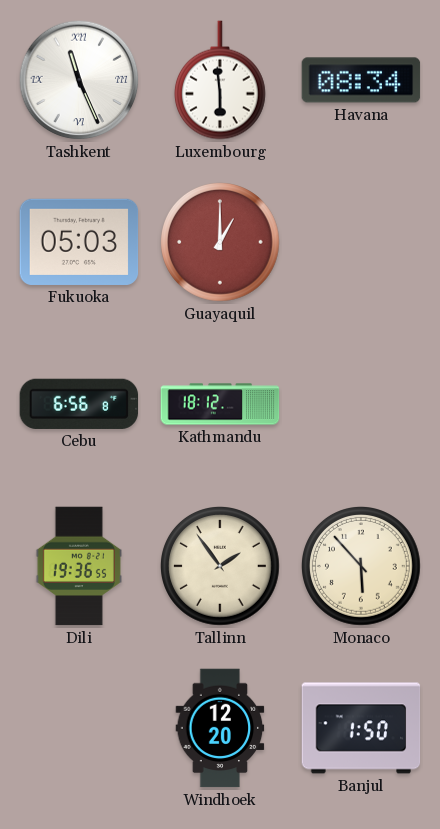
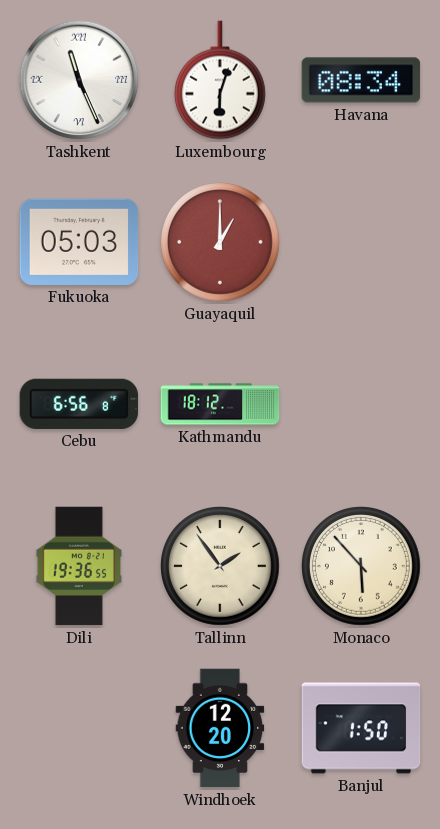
Luxembourg: 5:59 -> 6:03
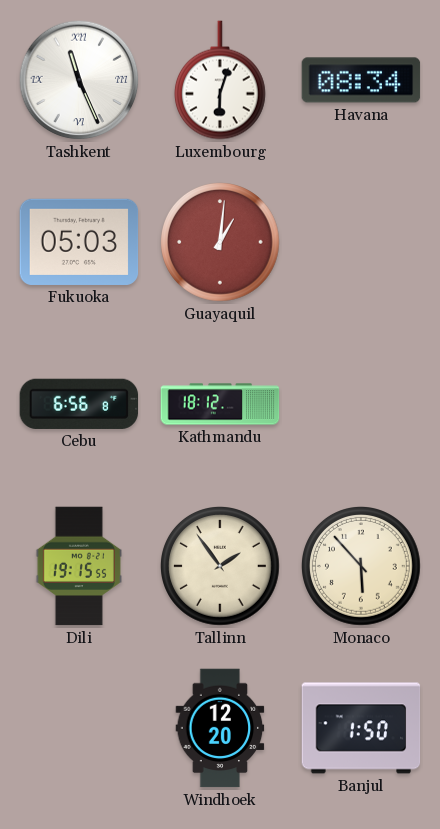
Guayaquil: 1:00 -> 1:01
Dili: 19:36 -> 19:15
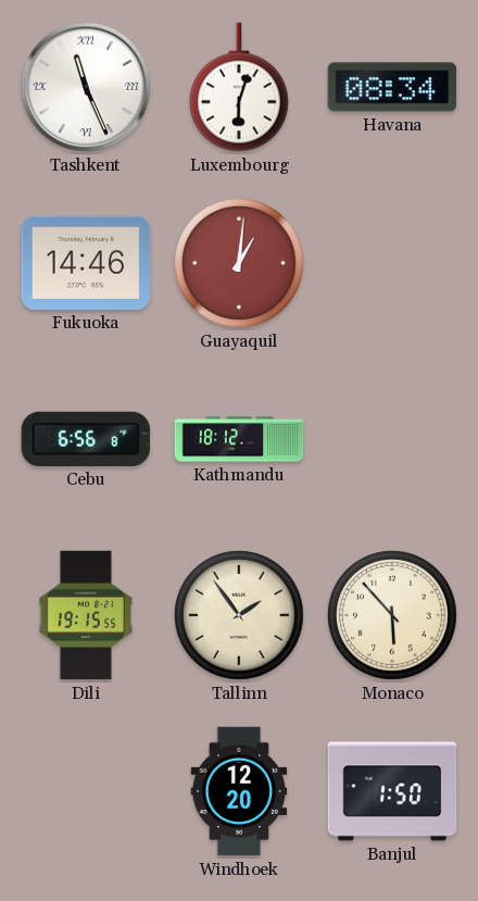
Fukuoka: 05:03 -> 14:46
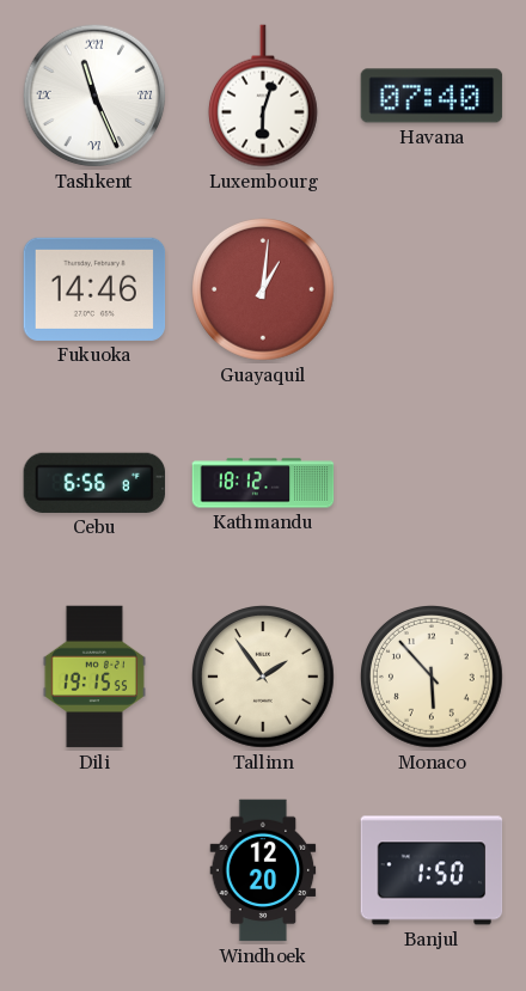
Havana: 08:34 -> 07:40
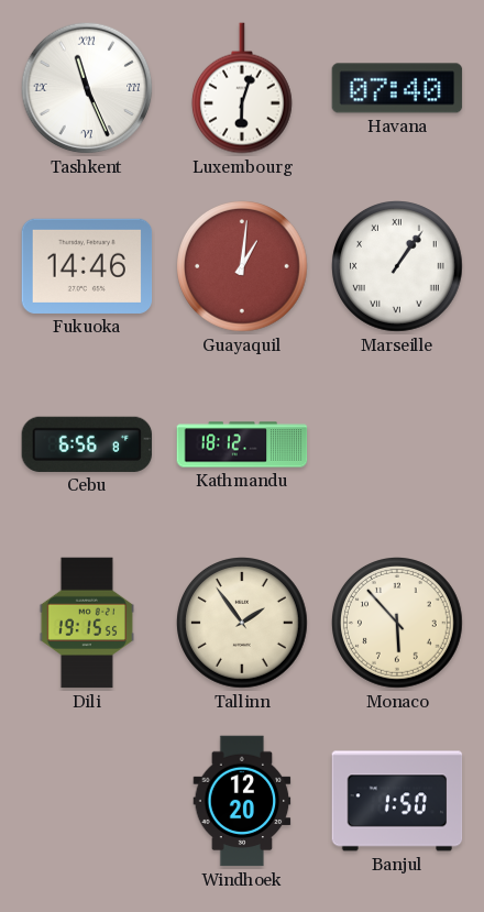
Marseille: none -> 1:06
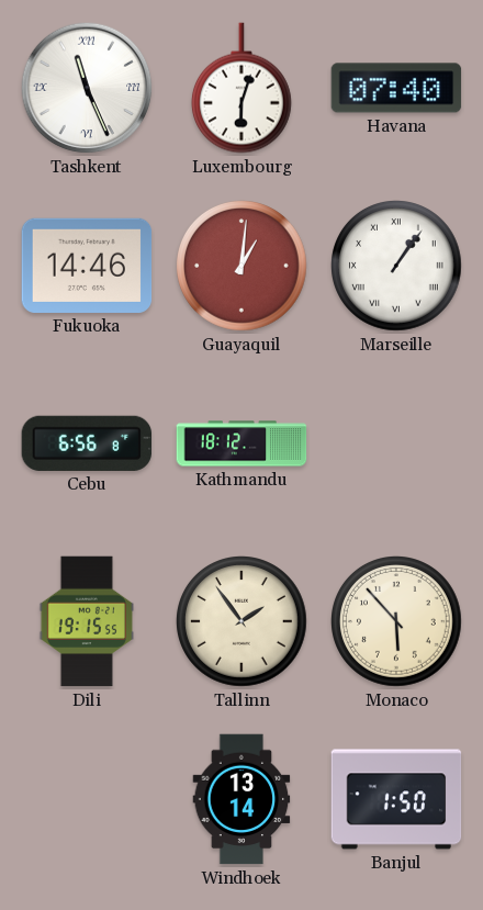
Windhoek: 12:20 -> 13:14
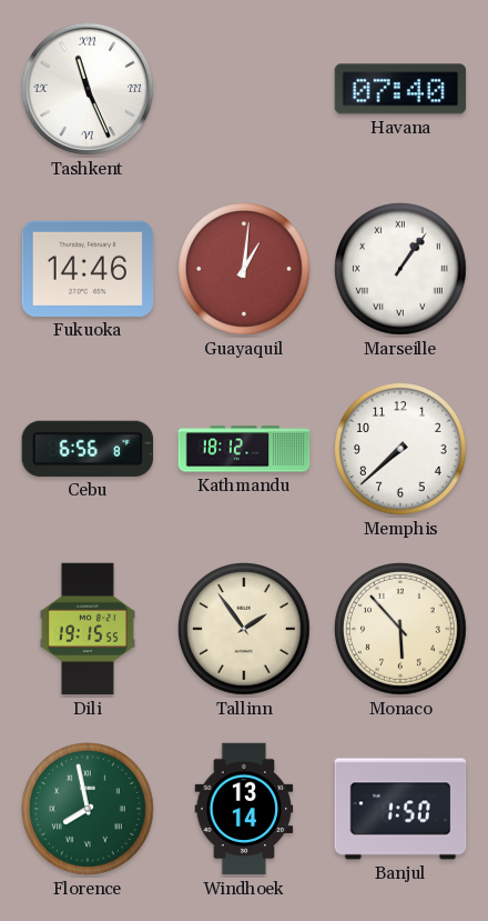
Luxembourg: 6:03 -> none
Memphis: none -> 7:38
Florence: none -> 7:58
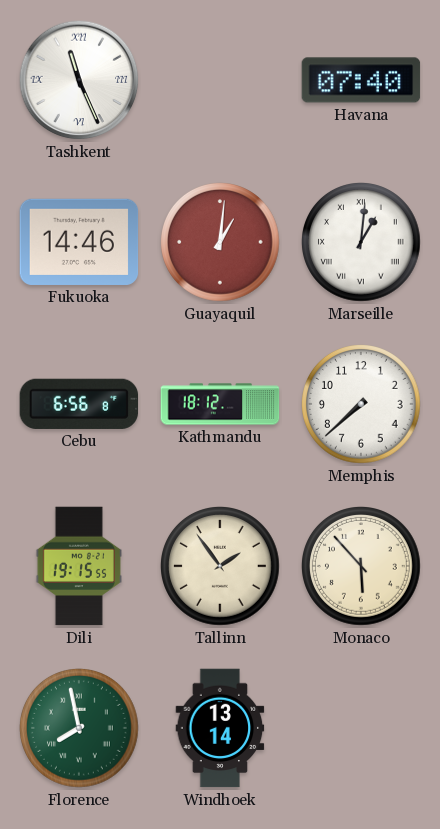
Marseille: 1:06 -> 1:01
Banjul: 1:50 -> none
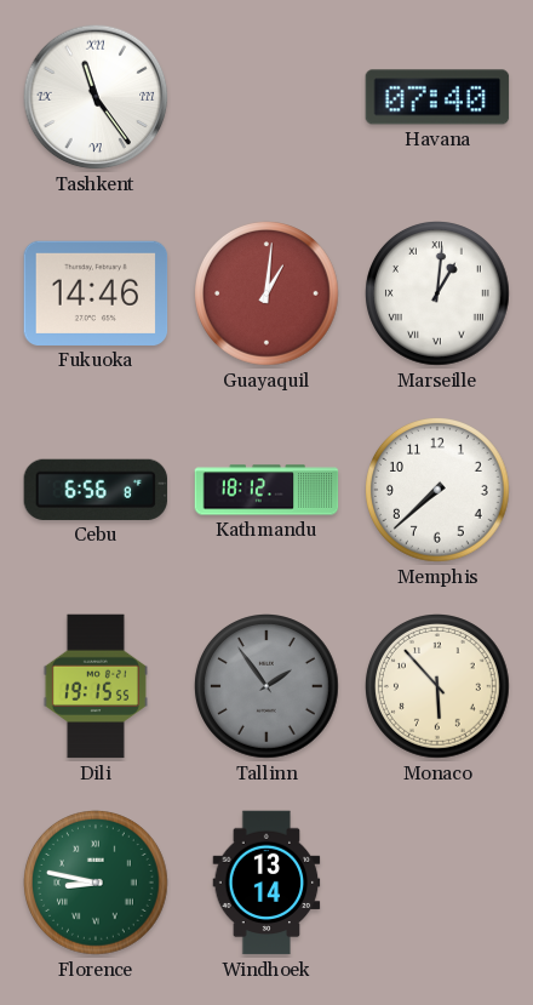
Tashkent: 11:26 -> 11:24
Tallinn dial: cream -> grey
Florence: 7:58 -> 8:47
